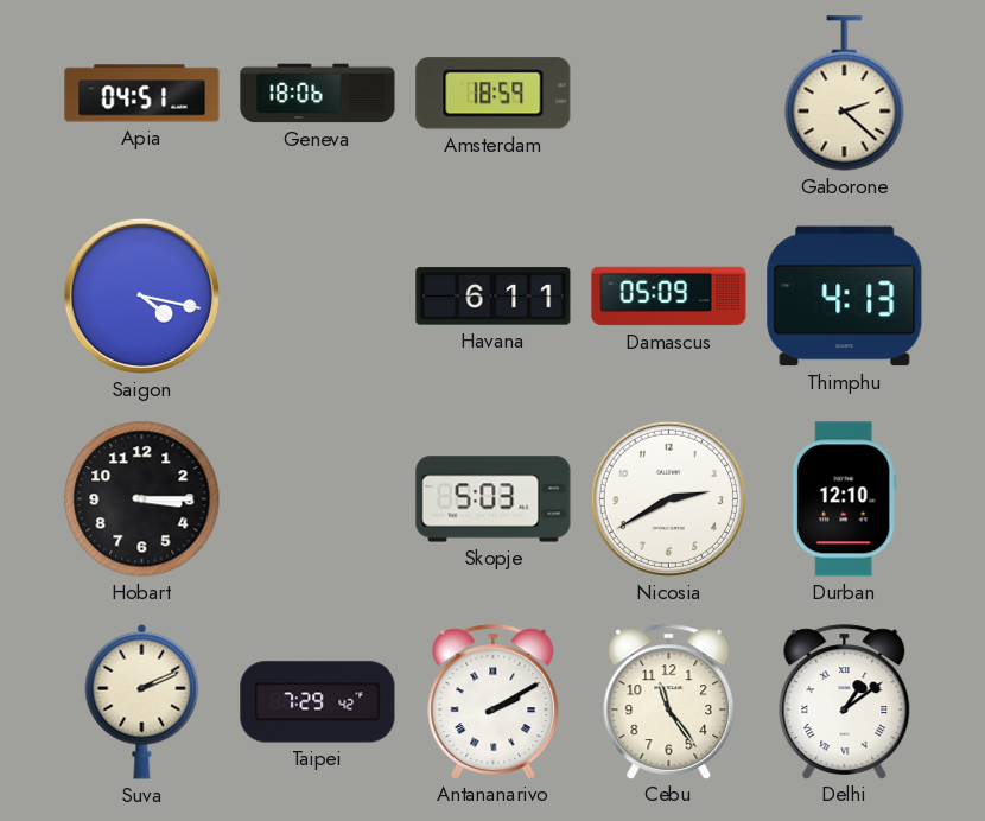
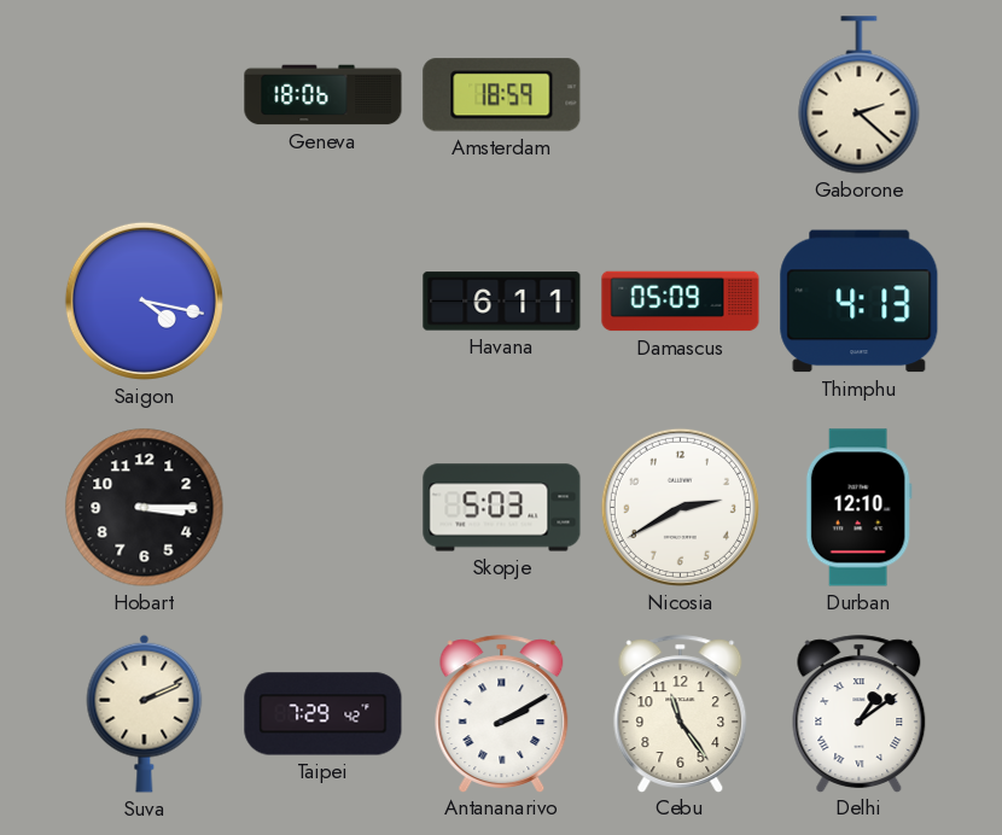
Apia: 04:51 -> none
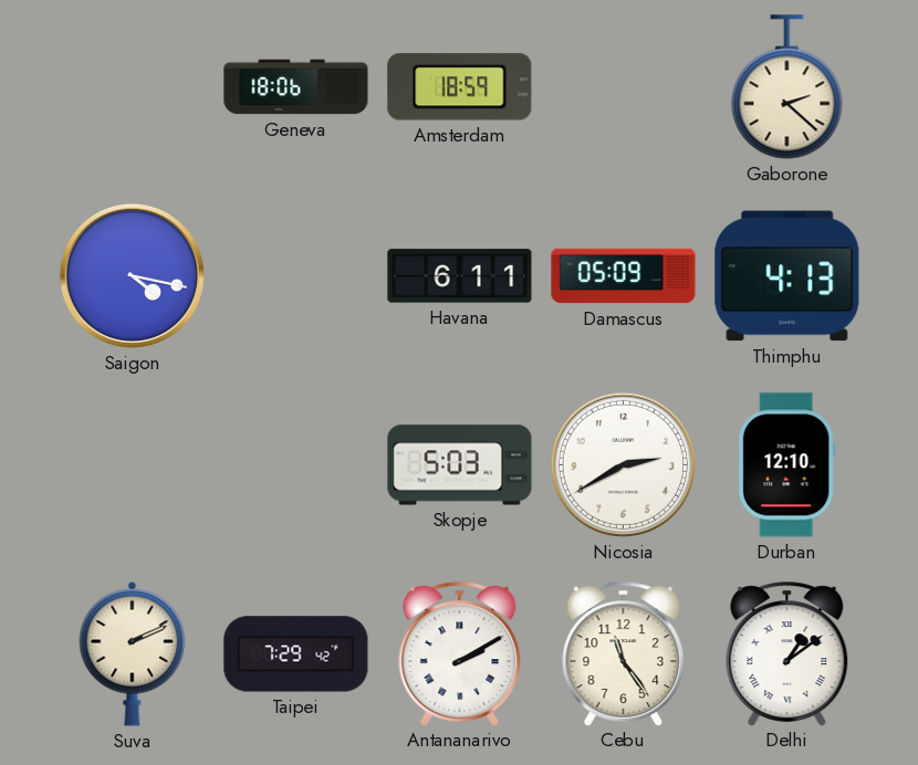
Hobart: 3:15 -> none
